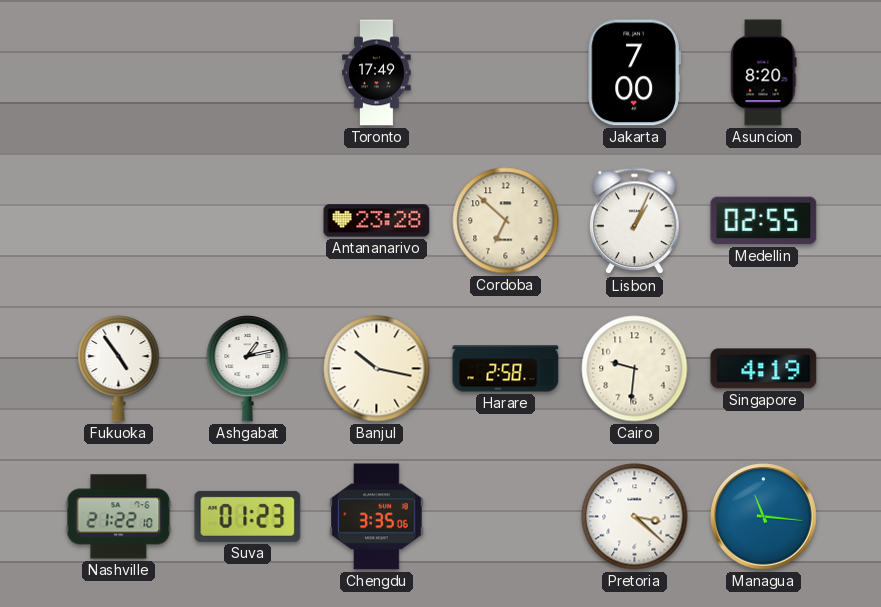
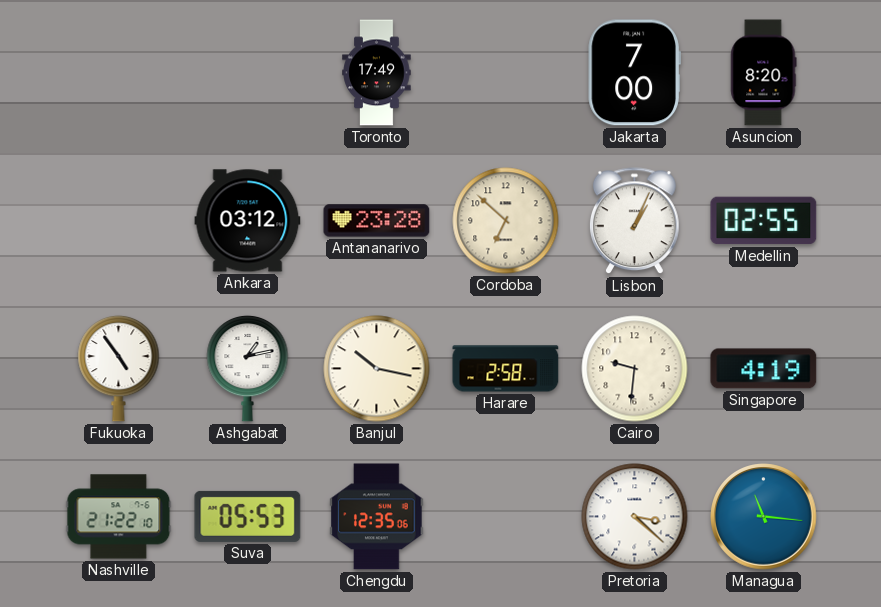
Ankara: none -> 03:12
Suva: 01:23 -> 05:53
Chengdu: 3:35 -> 12:35
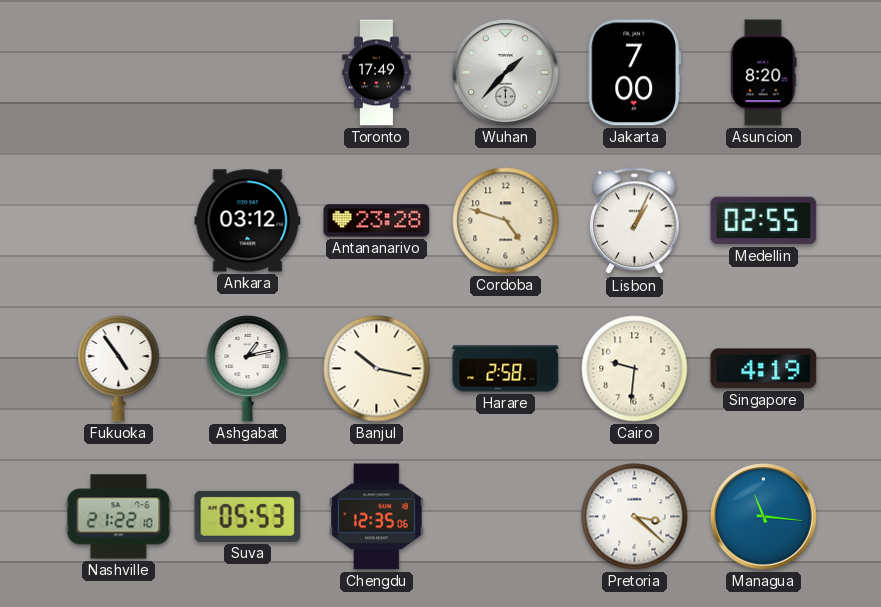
Wuhan: none -> 1:37
Cordoba: 6:52 -> 4:48
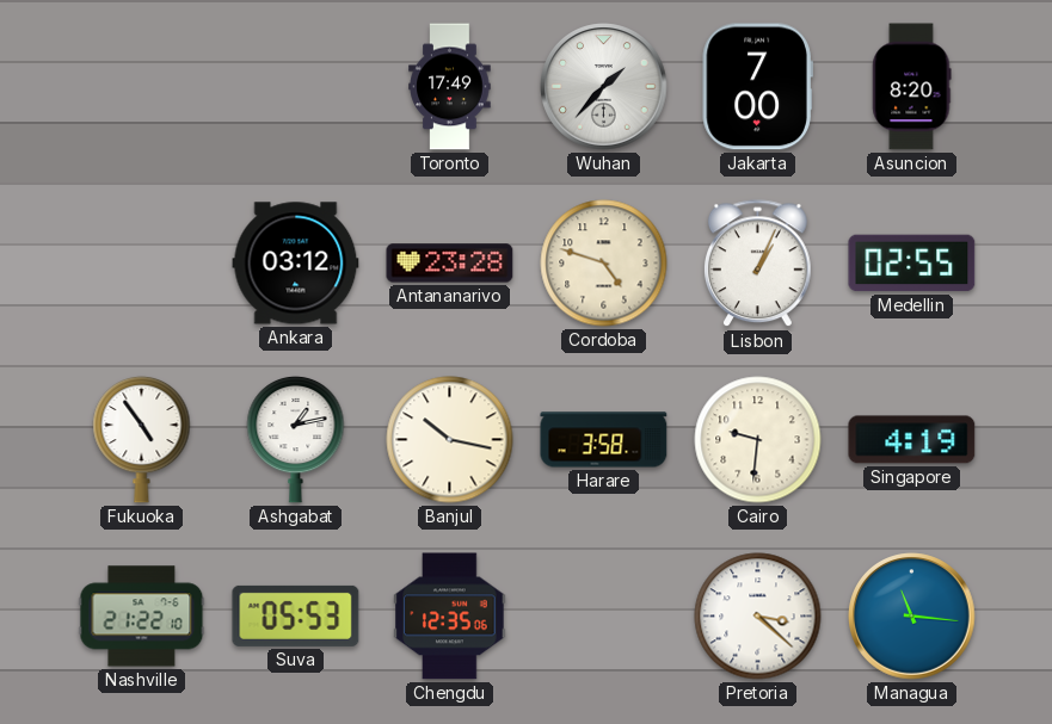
Harare: 2:58 -> 3:58
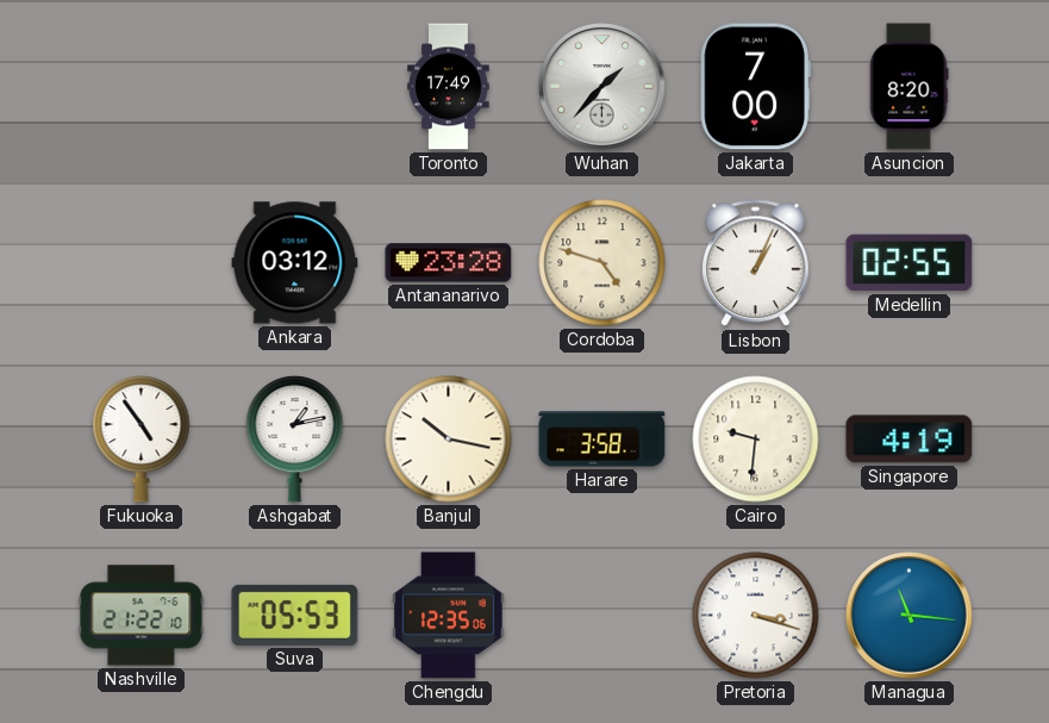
Pretoria: 3:22 -> 3:18
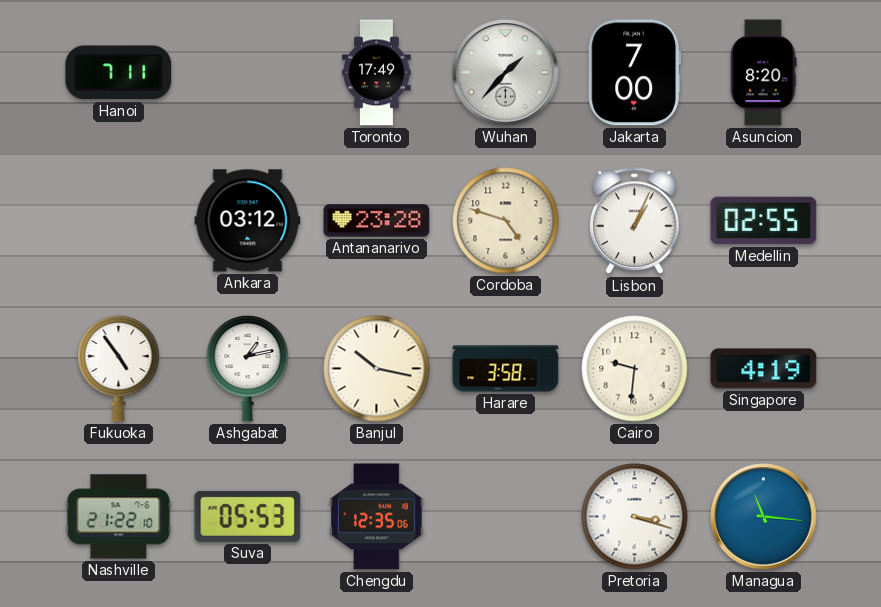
Hanoi: none -> 7:11
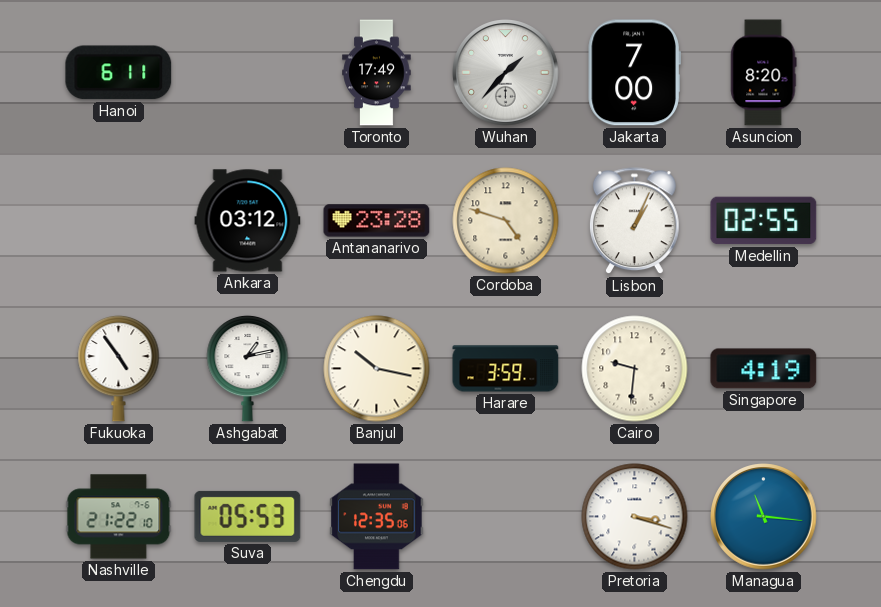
Hanoi: 7:11 -> 6:11
Harare: 3:58 -> 3:59
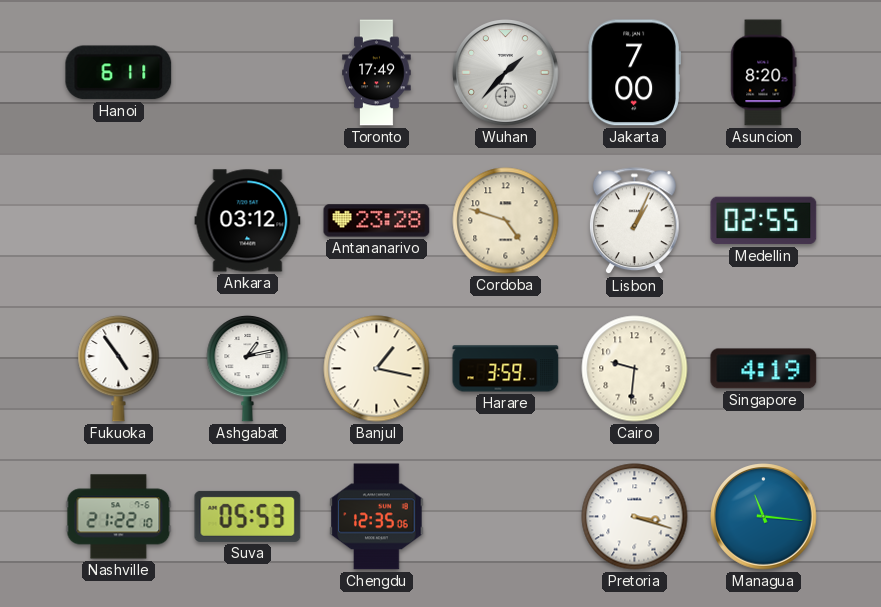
Banjul: 10:17 -> 1:17
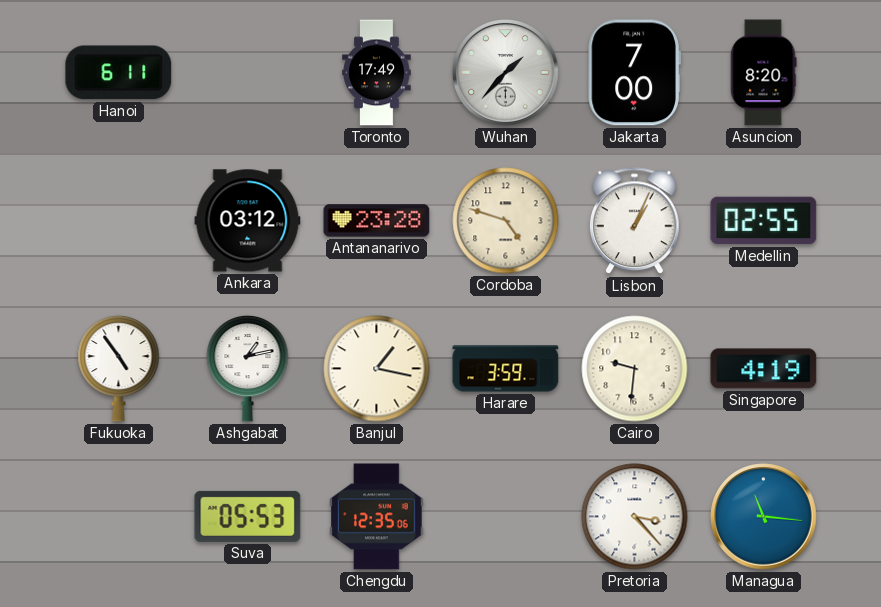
Nashville: 21:22 -> none
Pretoria: 3:18 -> 3:23
